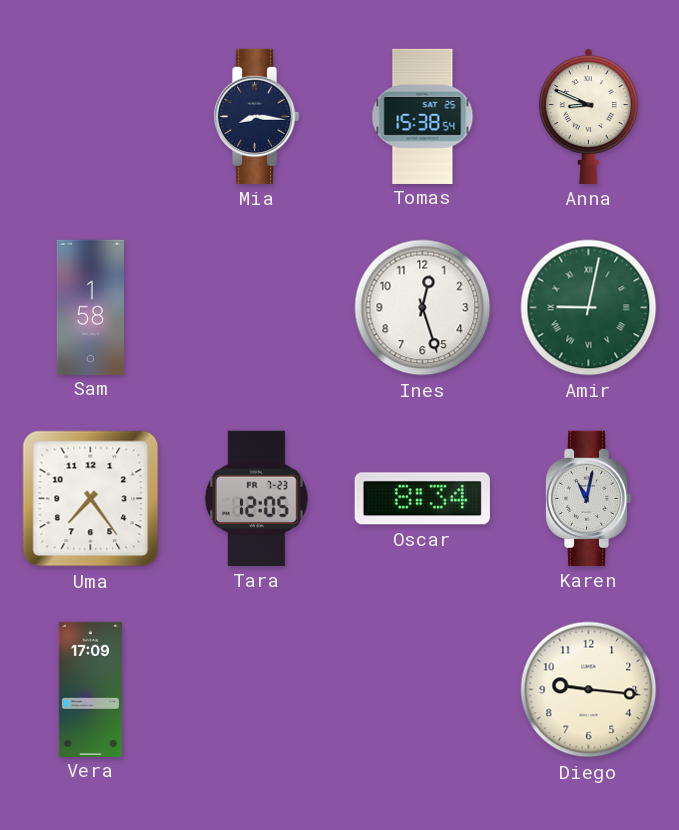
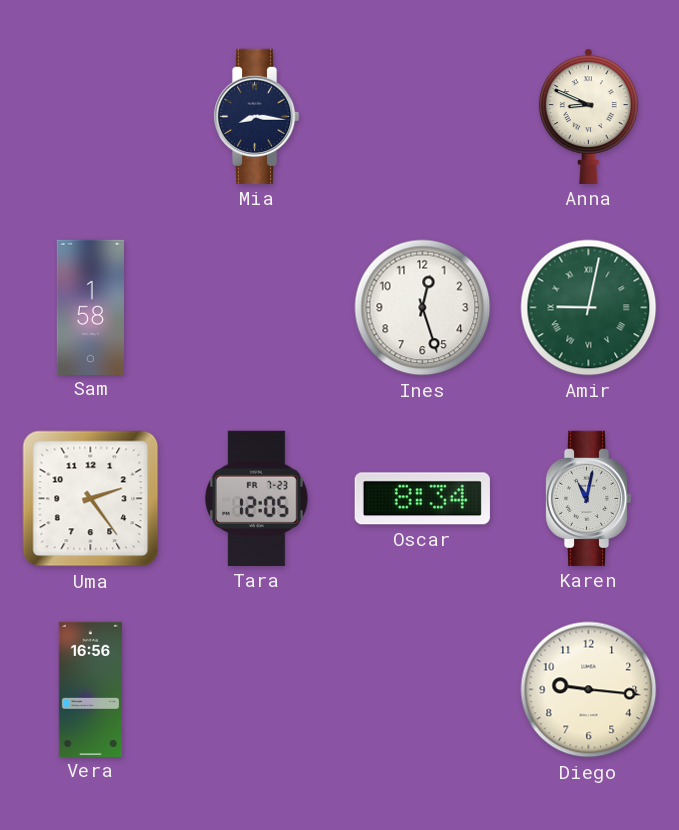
Tomas: 15:38 -> none
Uma: 7:24 -> 2:24
Vera: 17:09 -> 16:56
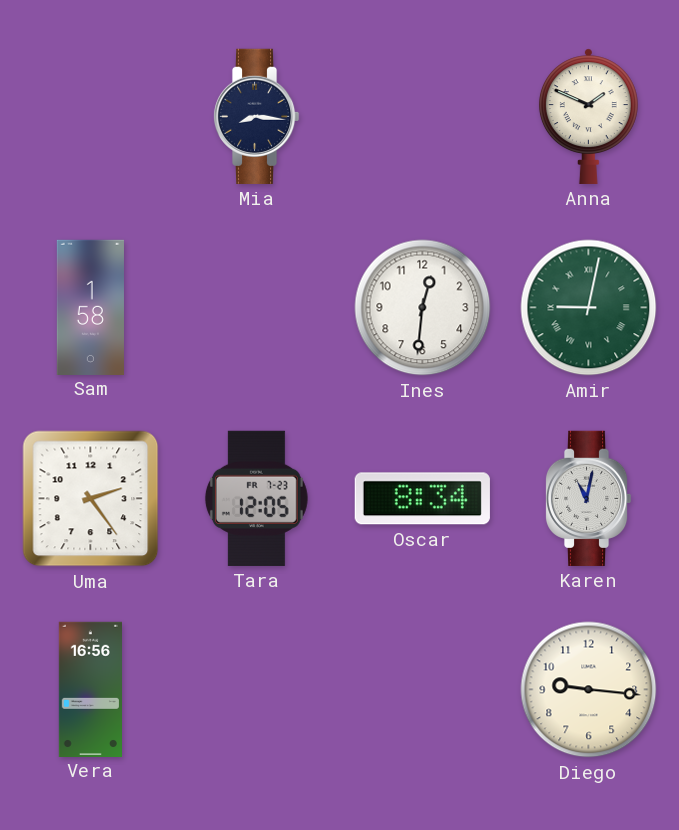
Anna: 8:49 -> 1:49
Ines: 12:27 -> 12:31
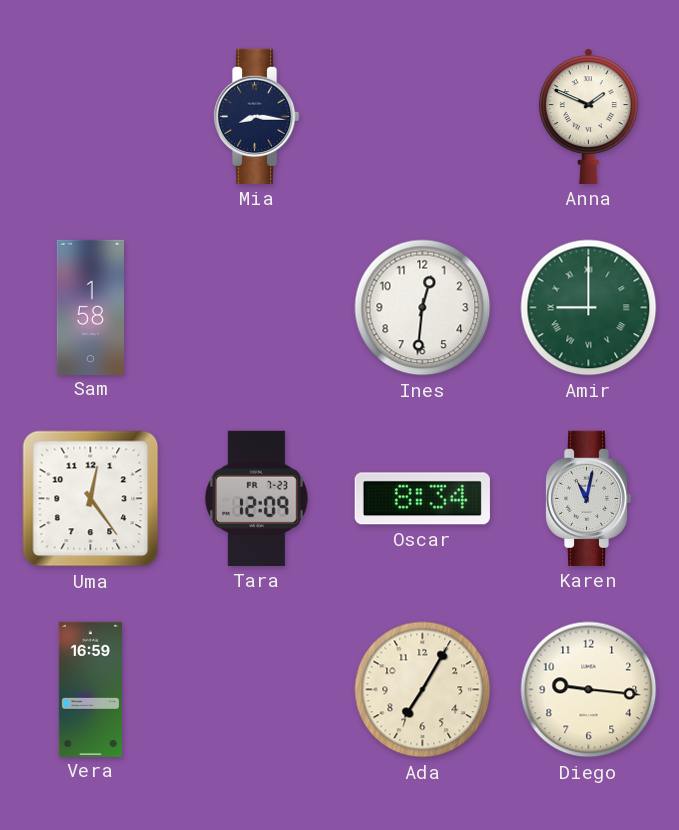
Amir: 9:02 -> 9:00
Uma: 2:24 -> 12:24
Tara: 12:05 -> 12:09
Vera: 16:56 -> 16:59
Ada: none -> 7:05
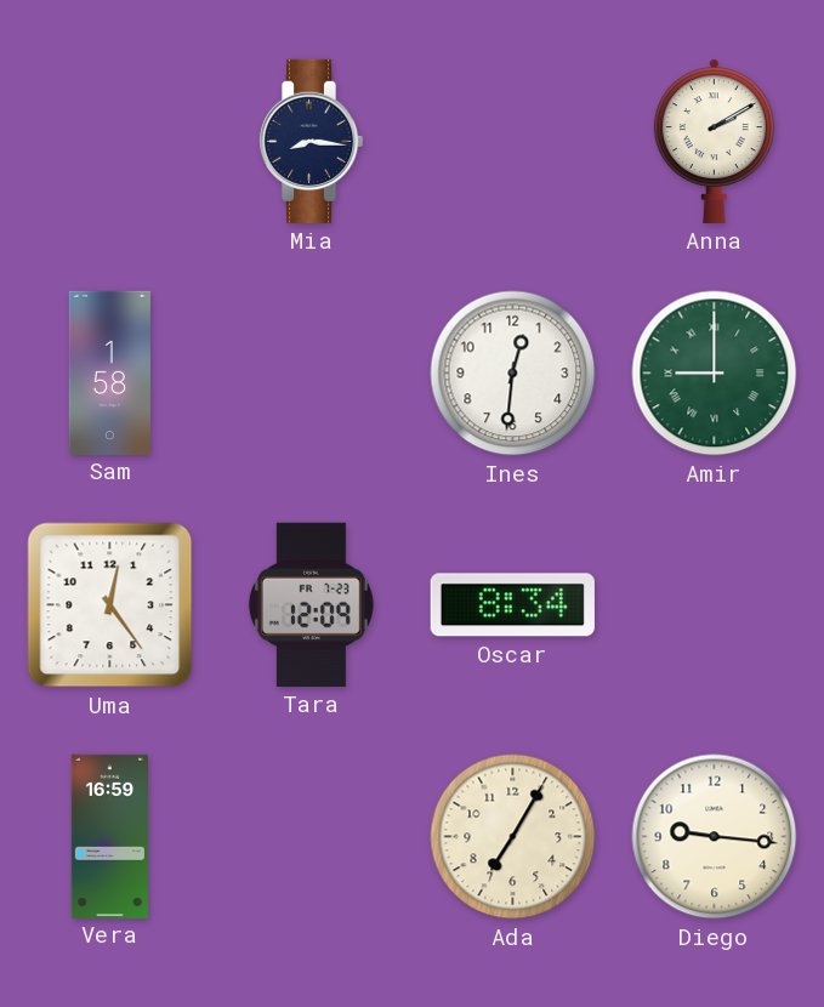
Anna: 1:49 -> 2:10
Karen: 11:02 -> none
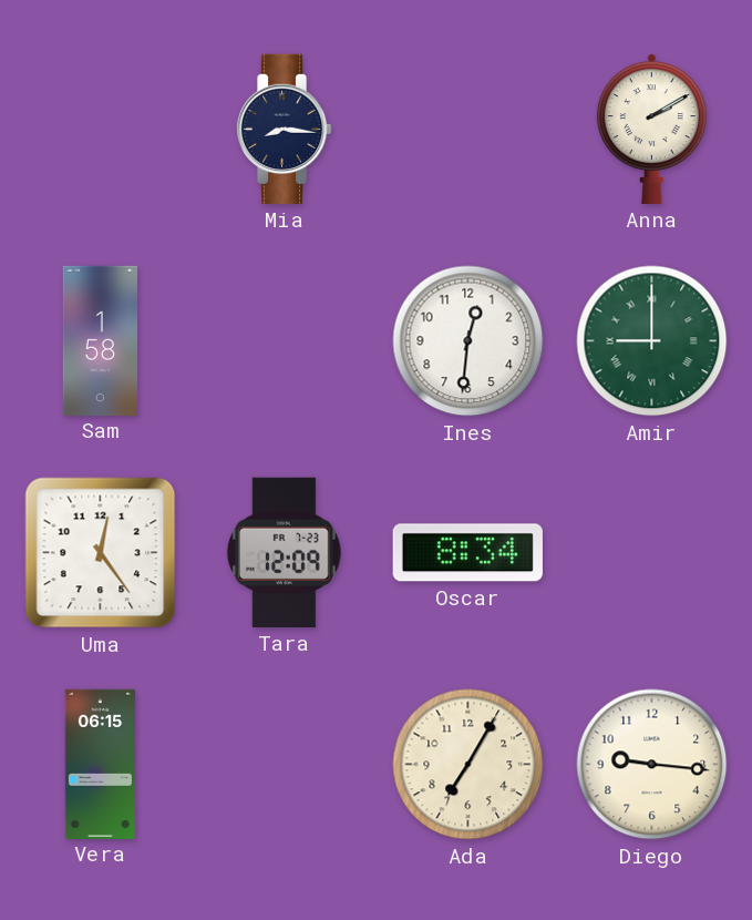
Vera: 16:59 -> 06:15
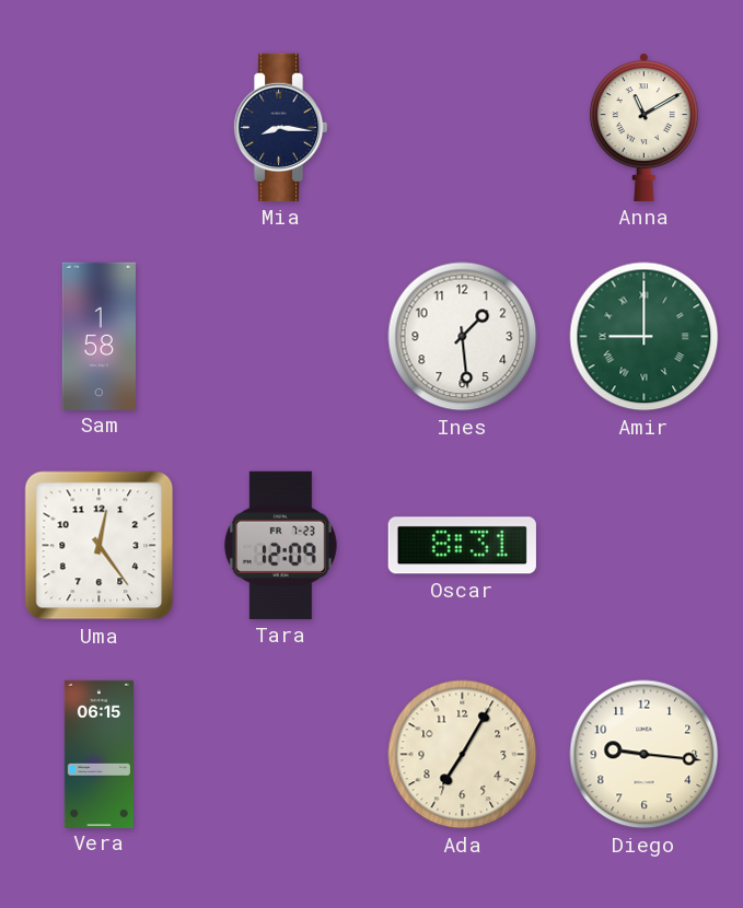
Anna: 2:10 -> 11:10
Ines: 12:31 -> 1:29
Oscar: 8:34 -> 8:31
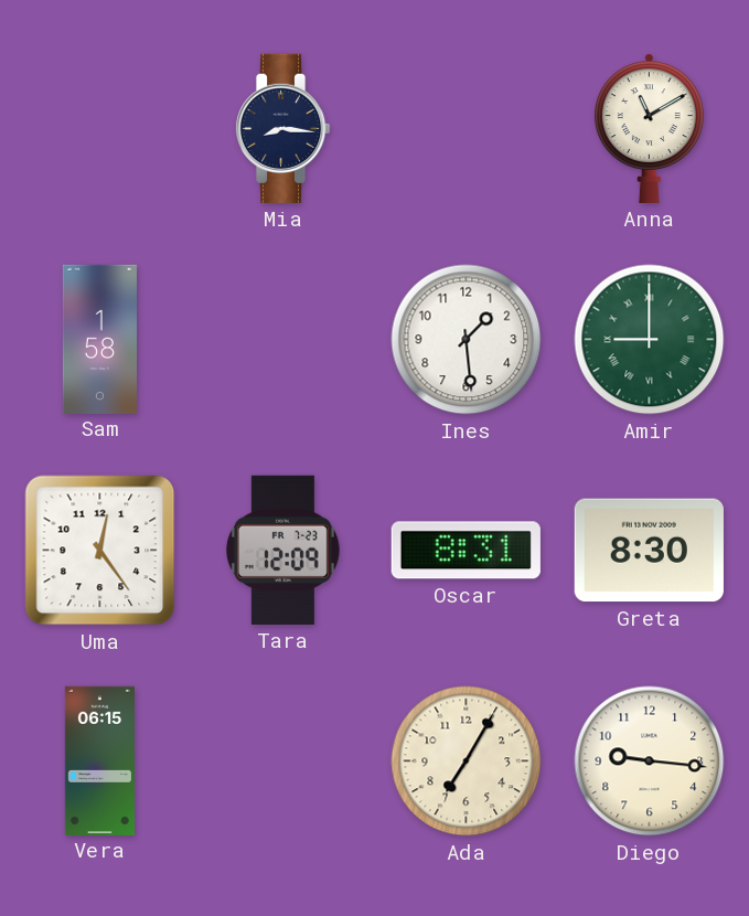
Greta: none -> 8:30
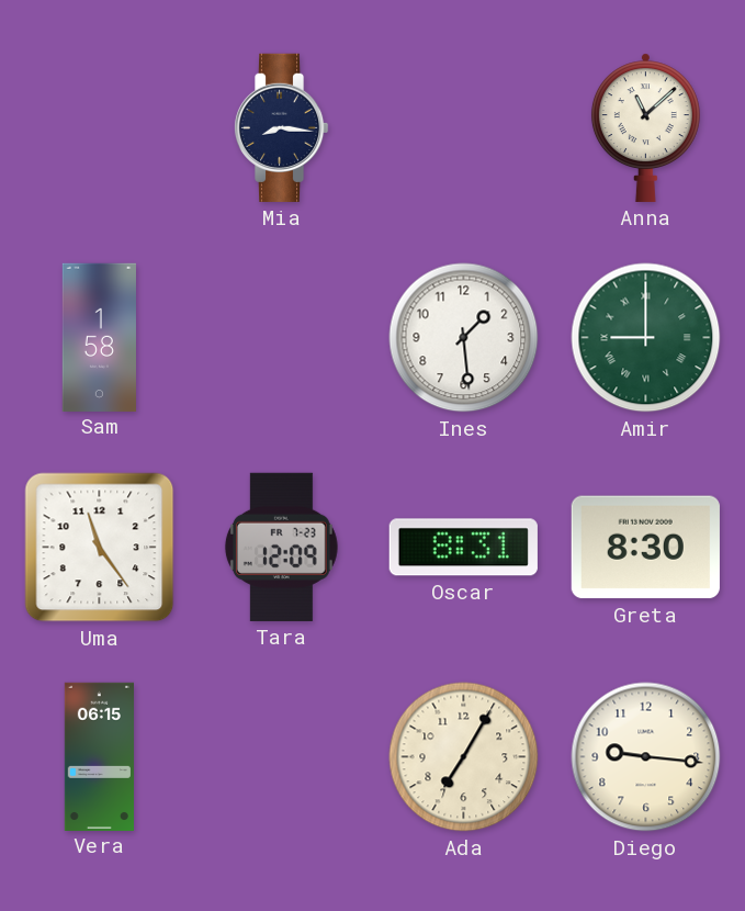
Anna: 11:10 -> 11:08
Uma: 12:24 -> 11:24
